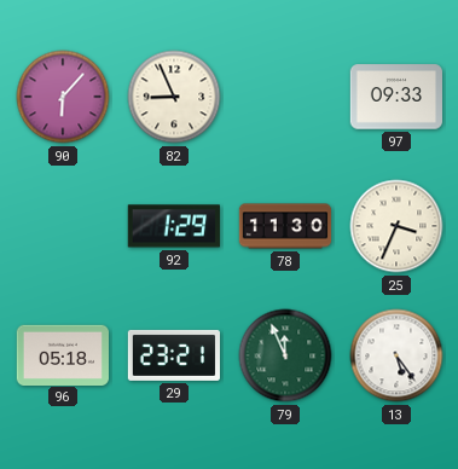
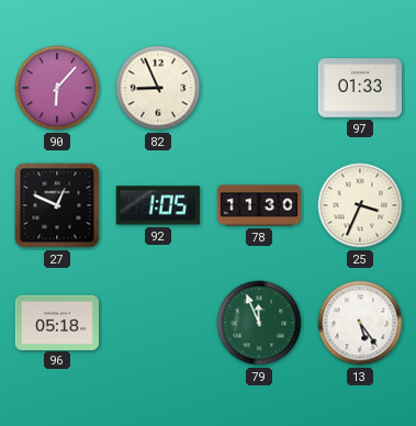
97: 09:33 -> 01:33
27: none -> 12:49
92: 1:29 -> 1:05
29: 23:21 -> none
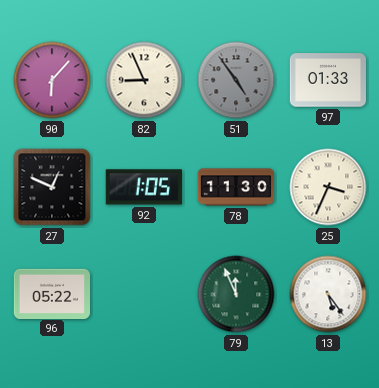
51: none -> 4:54
96: 05:18 -> 05:22
